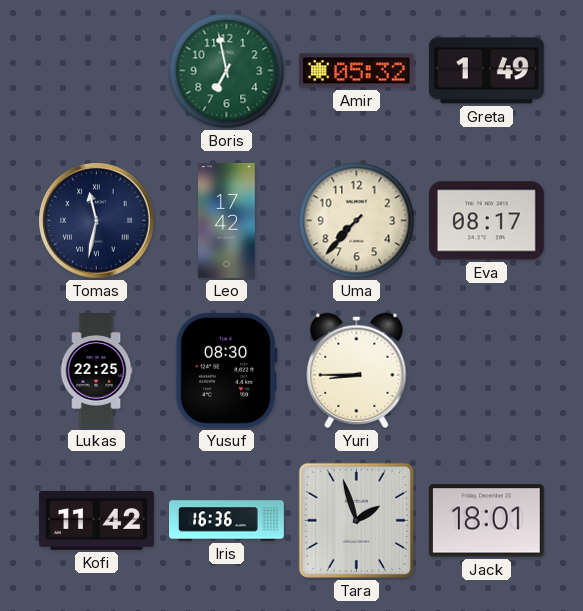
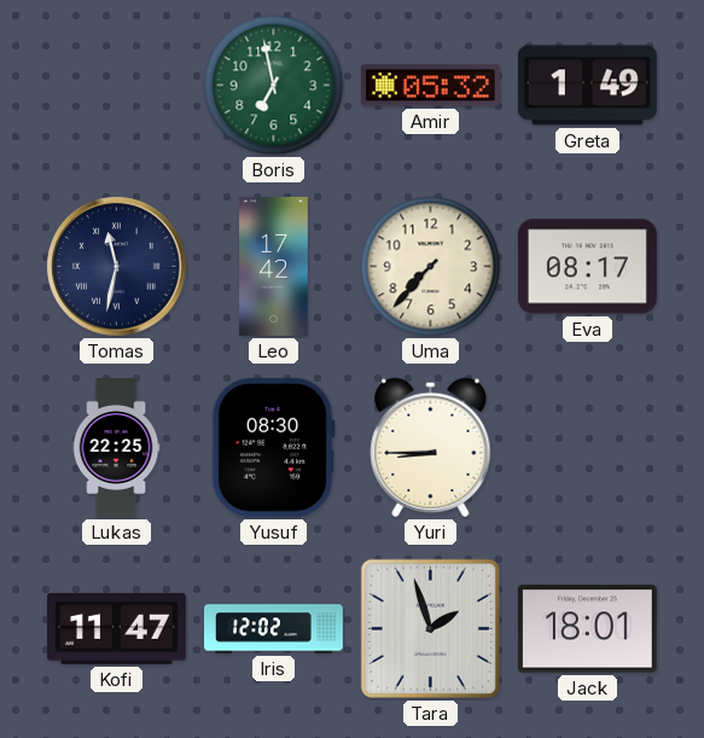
Kofi: 11:42 -> 11:47
Iris: 16:36 -> 12:02
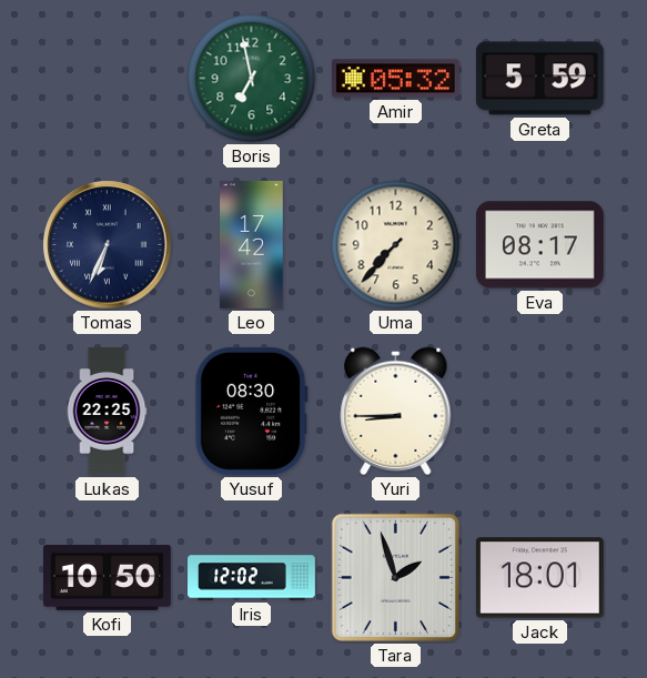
Greta: 1:49 -> 5:59
Tomas: 11:32 -> 6:34
Kofi: 11:47 -> 10:50
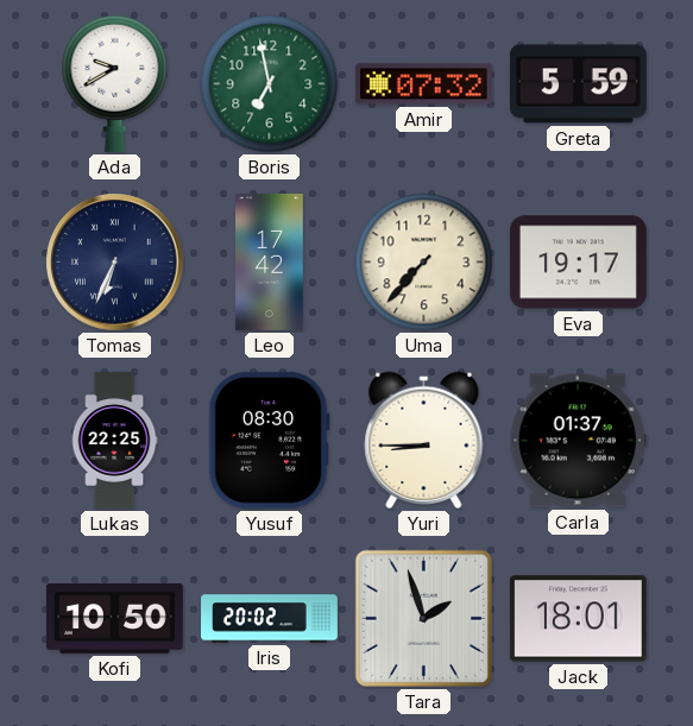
Ada: none -> 9:40
Amir: 05:32 -> 07:32
Eva: 08:17 -> 19:17
Carla: none -> 01:37
Iris: 12:02 -> 20:02
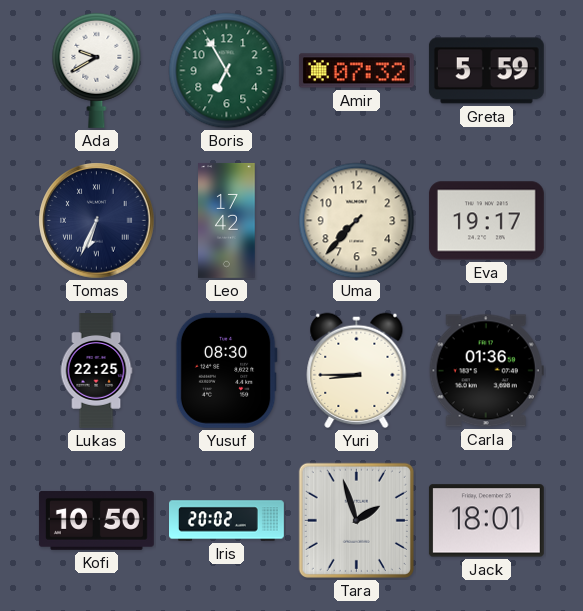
Boris: 6:58 -> 6:55
Carla: 01:37 -> 01:36
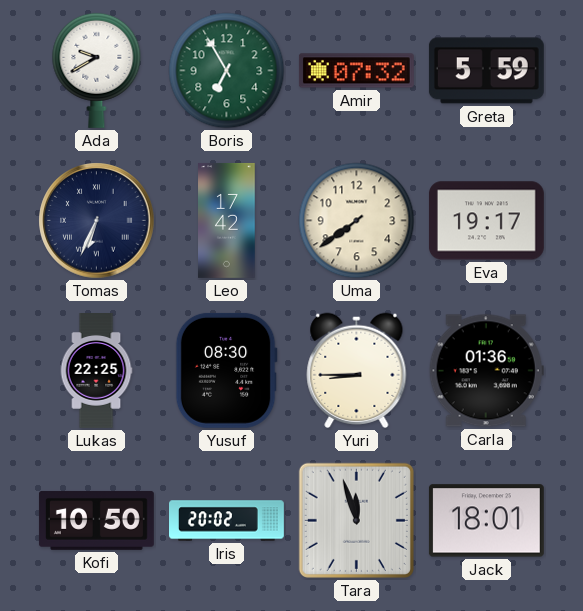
Uma: 7:37 -> 7:39
Tara: 1:57 -> 11:57
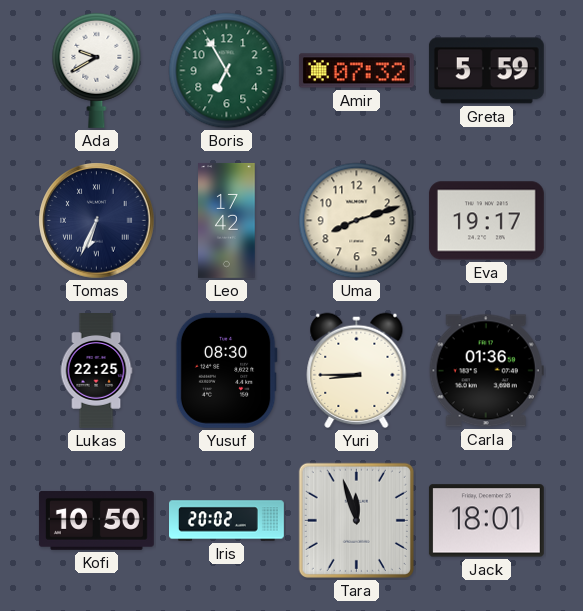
Uma: 7:39 -> 8:12
